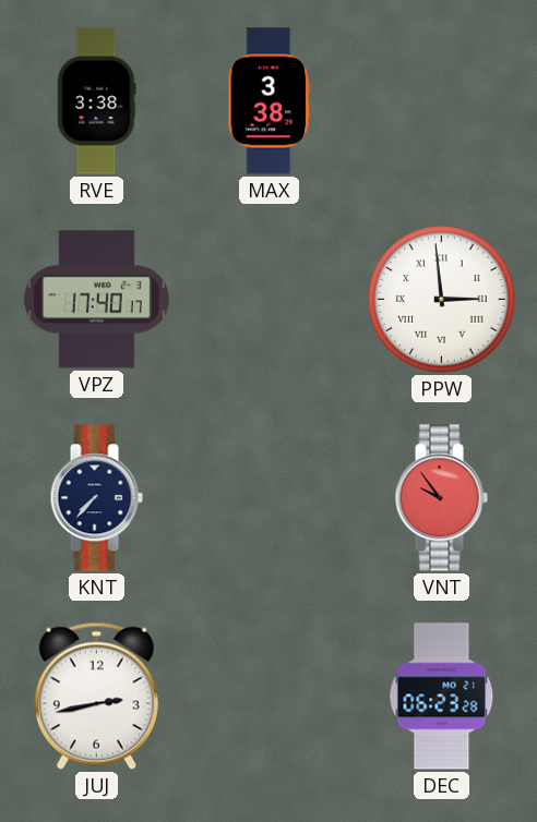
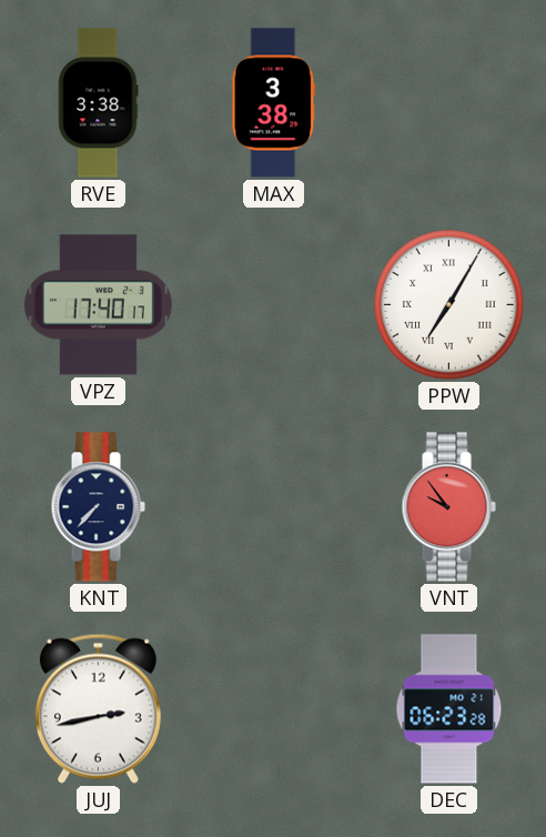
PPW: 2:59 -> 7:05
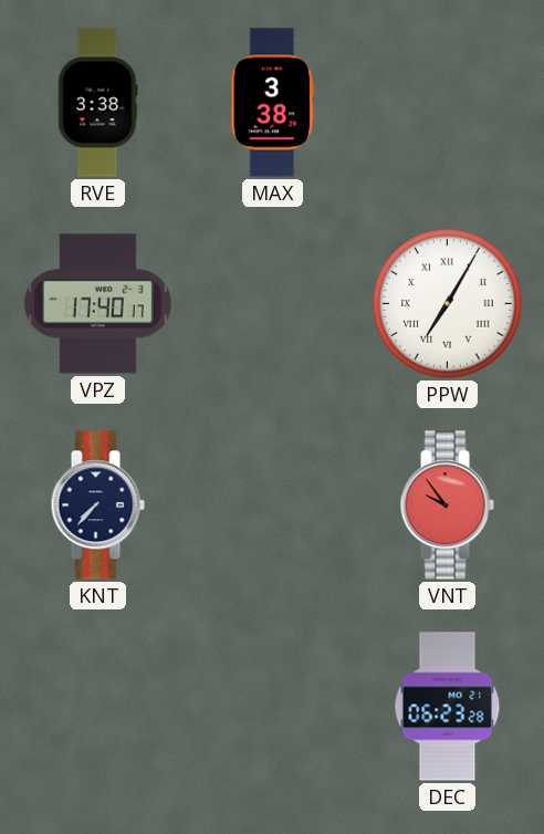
JUJ: 2:43 -> none
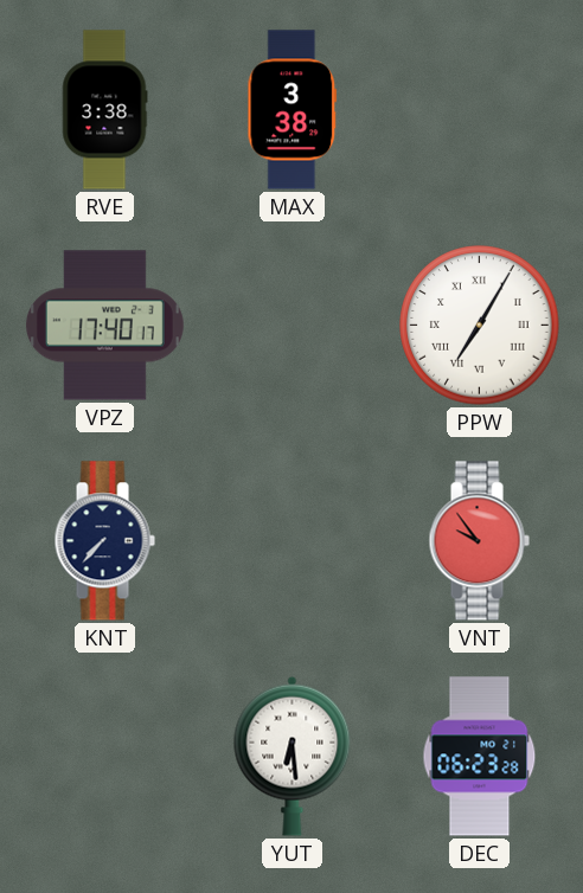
YUT: none -> 6:29
